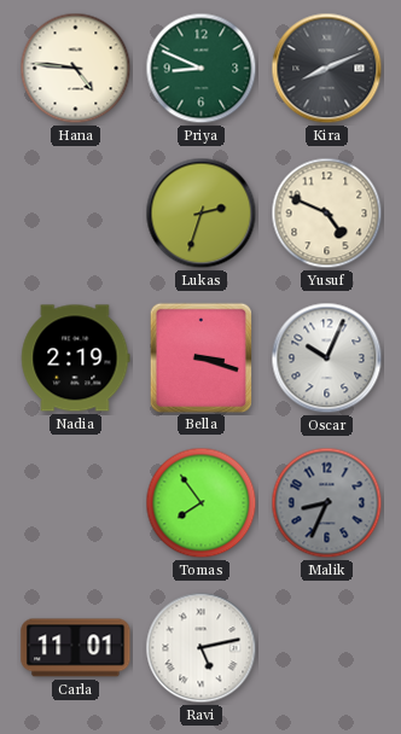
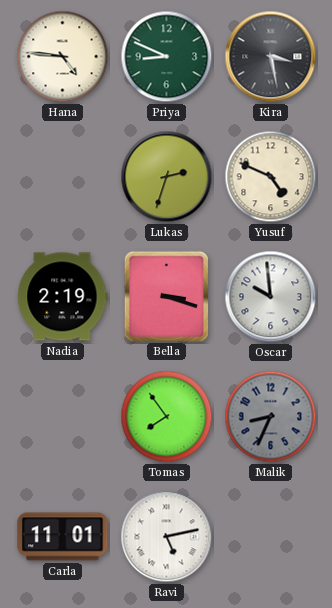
Kira: 8:11 -> 3:28
Oscar: 10:04 -> 9:59
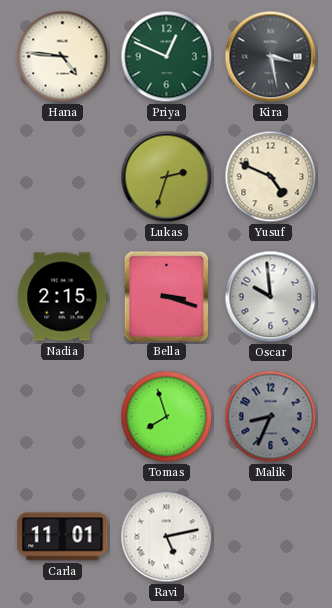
Priya: 8:49 -> 12:49
Nadia: 2:19 -> 2:15
Tomas: 7:54 -> 7:57
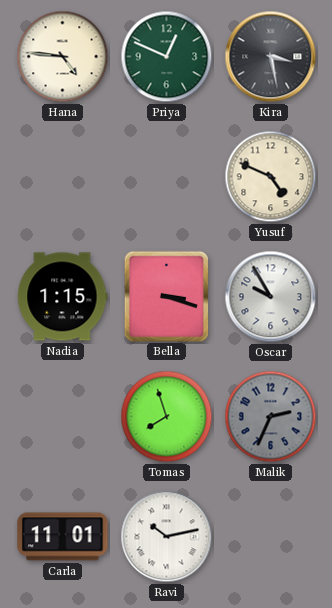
Lukas: 2:33 -> none
Nadia: 2:15 -> 1:15
Oscar: 9:59 -> 9:55
Malik: 8:34 -> 2:34
Ravi: 5:13 -> 10:13
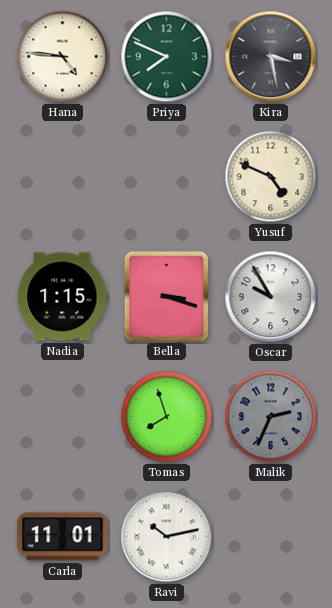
Priya: 12:49 -> 7:49
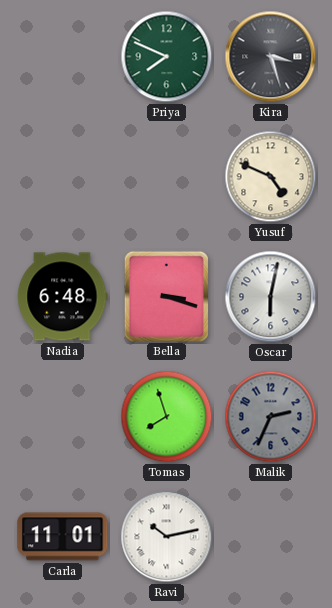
Hana: 4:46 -> none
Kira: 3:28 -> 3:27
Nadia: 1:15 -> 6:48
Oscar: 9:55 -> 6:02
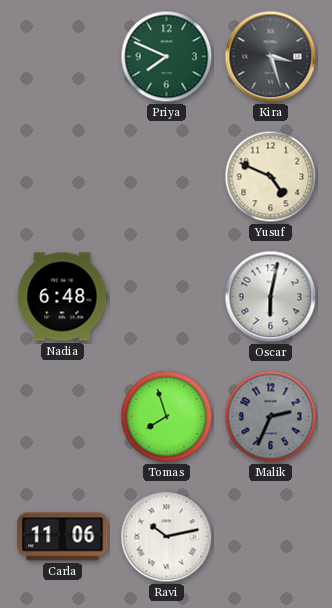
Bella: 3:18 -> none
Carla: 11:01 -> 11:06
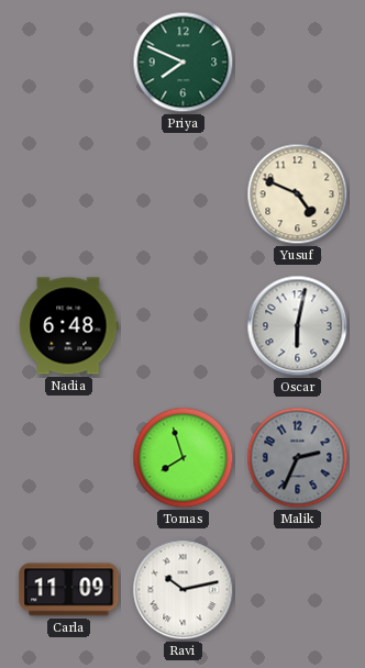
Kira: 3:27 -> none
Carla: 11:06 -> 11:09
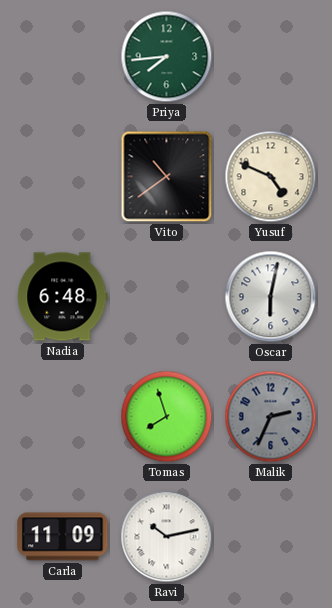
Priya: 7:49 -> 7:44
Vito: none -> 10:39
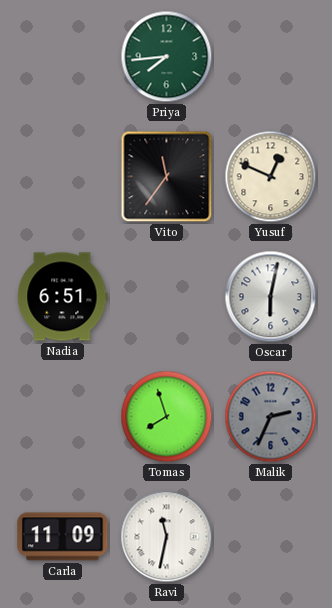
Vito: 10:39 -> 11:36
Yusuf: 4:49 -> 12:49
Nadia: 6:48 -> 6:51
Ravi: 10:13 -> 11:32
